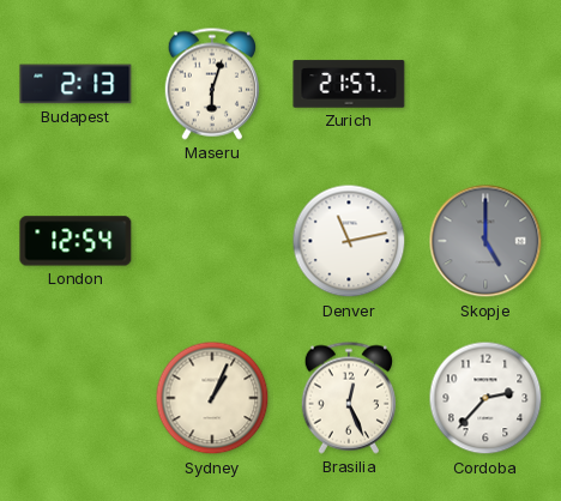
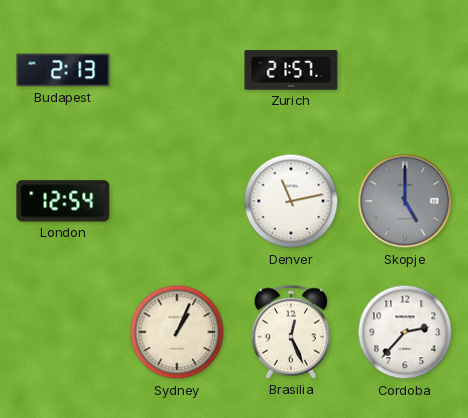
Maseru: 6:03 -> none
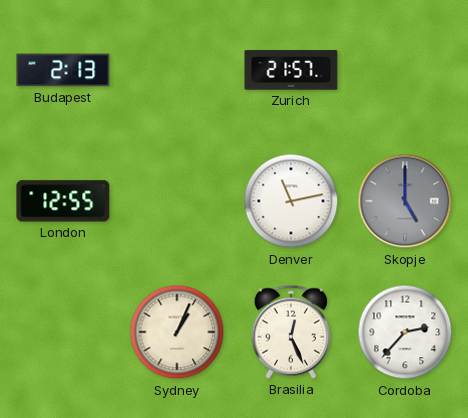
London: 12:54 -> 12:55
